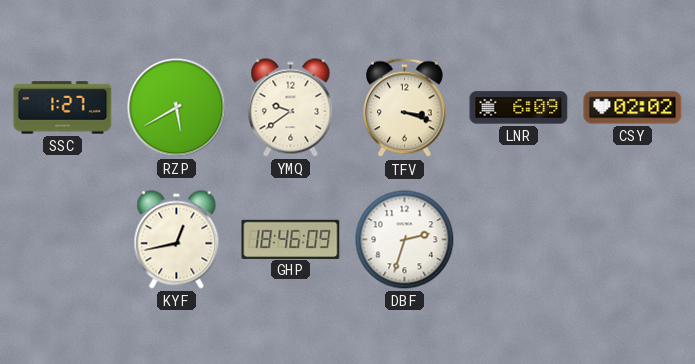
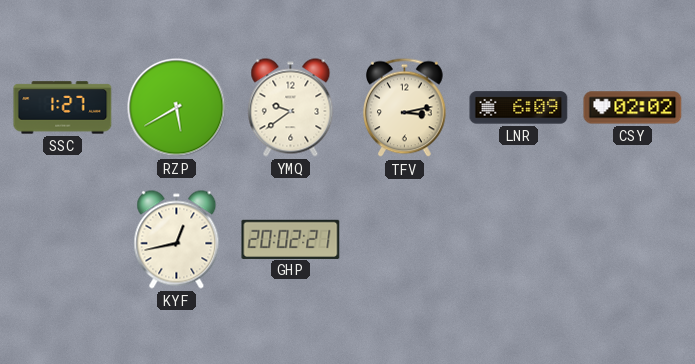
TFV: 3:18 -> 3:13
GHP: 18:46 -> 20:02
DBF: 2:33 -> none
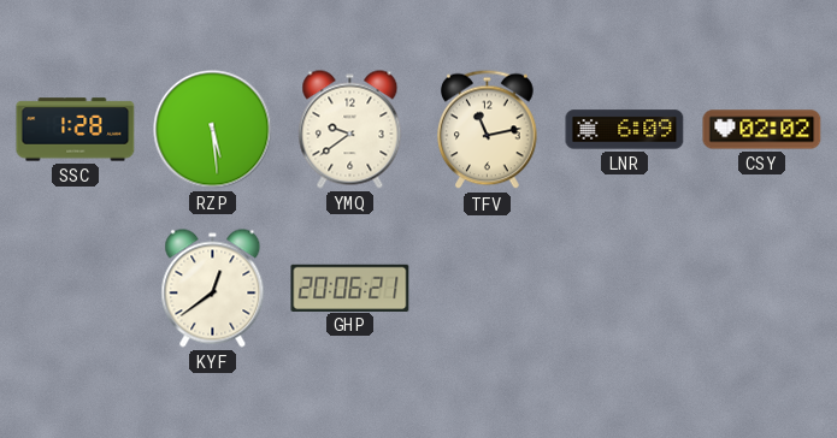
SSC: 1:27 -> 1:28
RZP: 5:40 -> 5:29
TFV: 3:13 -> 11:13
KYF: 12:43 -> 12:39
GHP: 20:02 -> 20:06
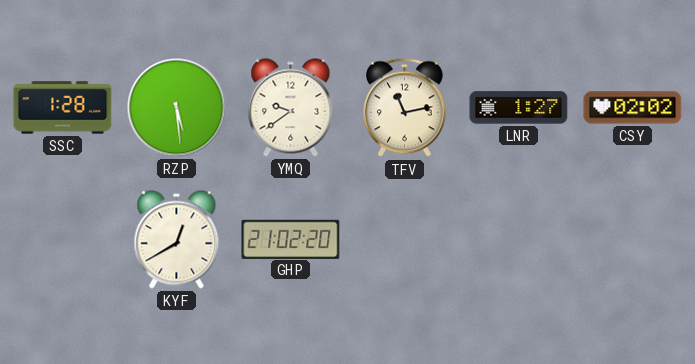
LNR: 6:09 -> 1:27
KYF: 12:39 -> 12:40
GHP: 20:06 -> 21:02
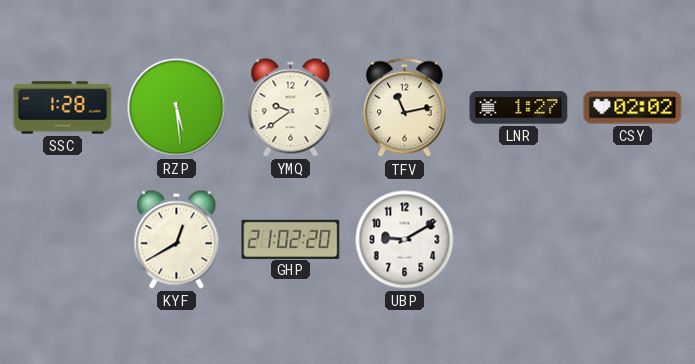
UBP: none -> 9:10
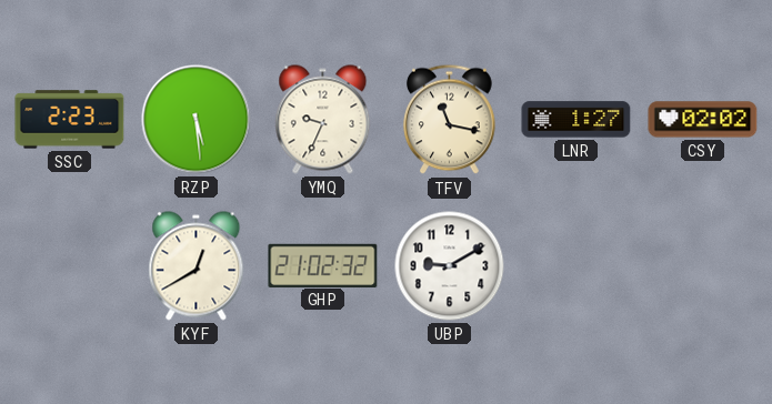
SSC: 1:28 -> 2:23
YMQ: 9:39 -> 9:34
TFV: 11:13 -> 11:17
GHP: 21:02:20 -> 21:02:32
